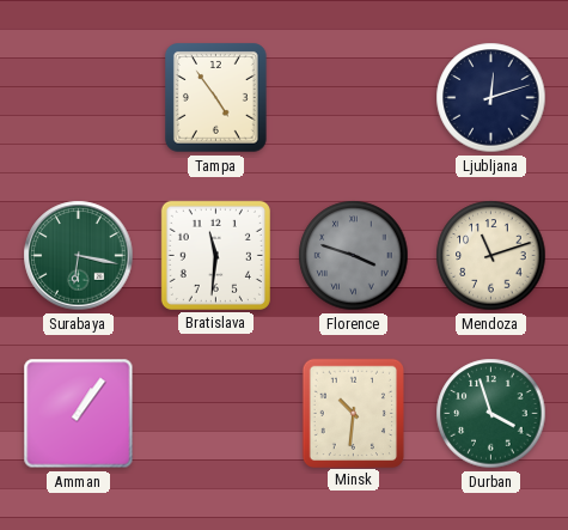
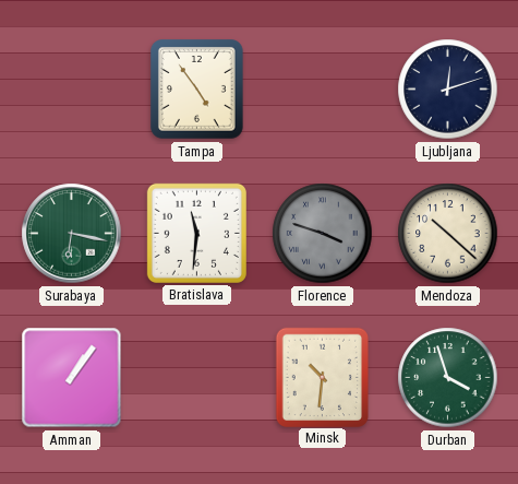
Mendoza: 11:12 -> 10:22
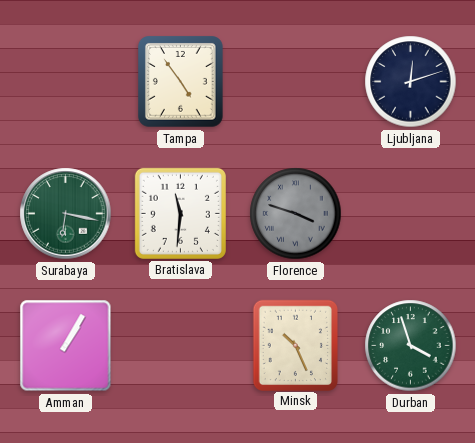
Mendoza: 10:22 -> none
Amman: 1:06 -> 1:05
Minsk: 10:31 -> 10:26
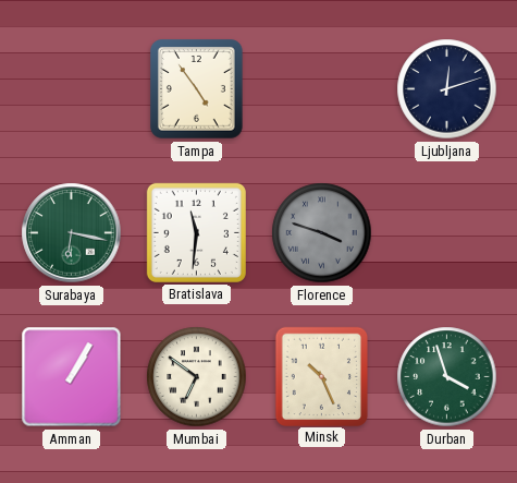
Mumbai: none -> 6:51
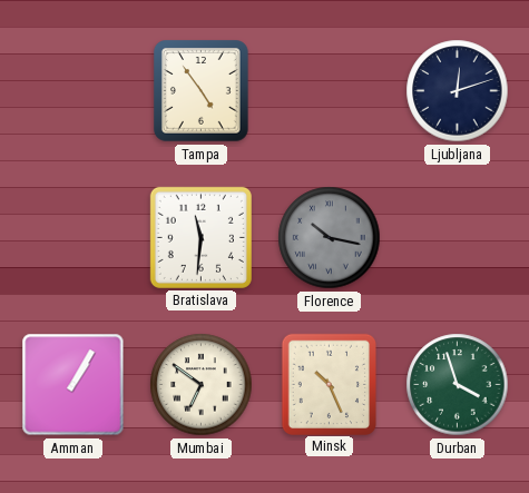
Surabaya: 6:17 -> none
Florence: 3:48 -> 10:17
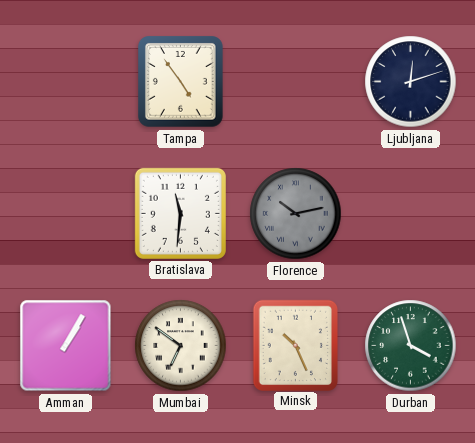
Florence: 10:17 -> 10:13
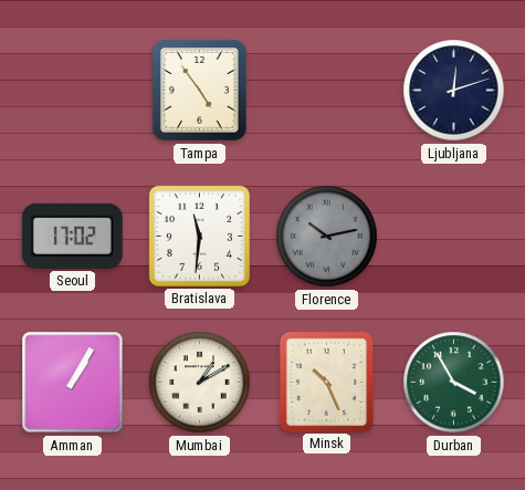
Seoul: none -> 17:02
Mumbai: 6:51 -> 1:10
Durban: 3:57 -> 3:55
